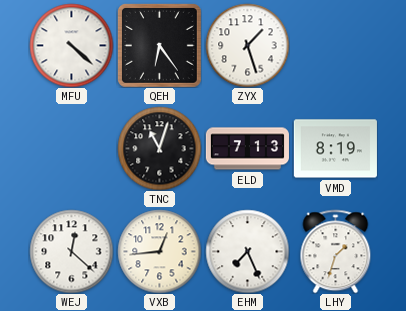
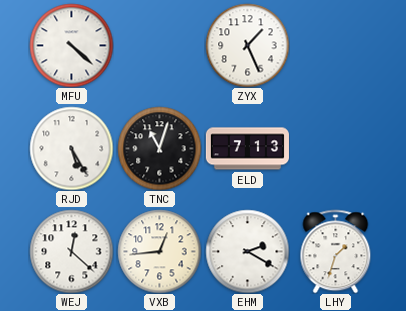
QEH: 6:24 -> none
ZYX: 1:27 -> 1:26
RJD: none -> 5:25
VMD: 8:19 -> none
EHM: 7:26 -> 2:20
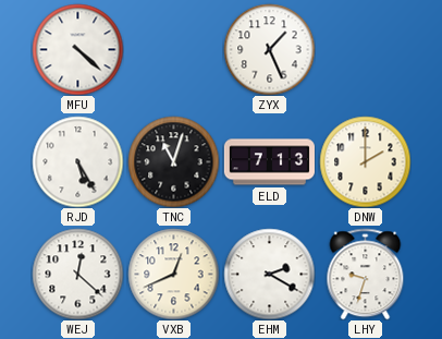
DNW: none -> 2:00
VXB: 12:44 -> 12:41
LHY: 1:33 -> 9:33
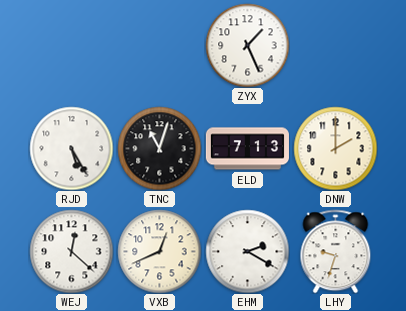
MFU: 4:22 -> none
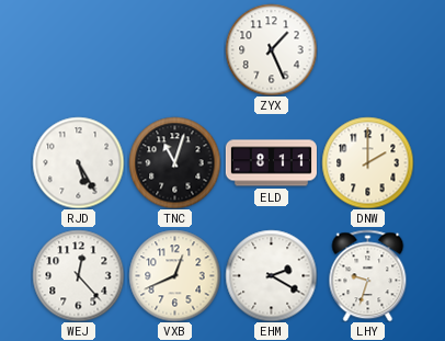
ELD: 7:13 -> 8:11
WEJ: 12:22 -> 12:23
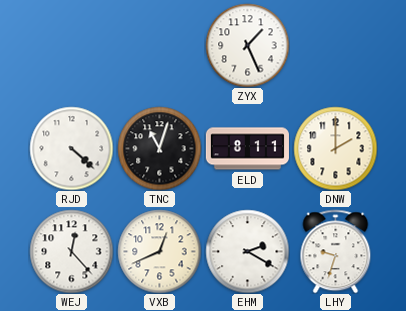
RJD: 5:25 -> 4:22
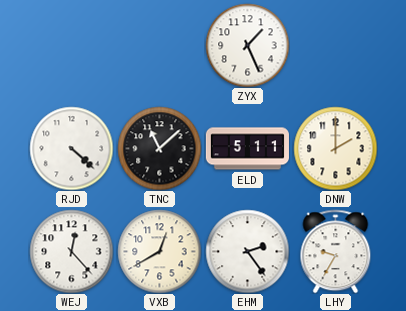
TNC: 11:03 -> 11:08
ELD: 8:11 -> 5:11
VXB: 12:41 -> 12:40
EHM: 2:20 -> 2:24
LHY: 9:33 -> 9:35
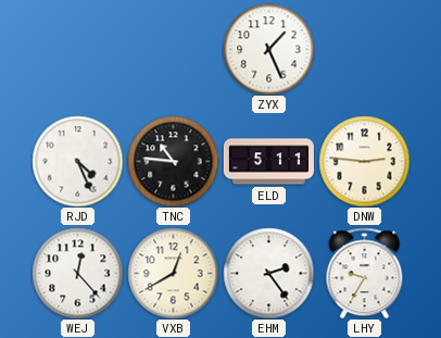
RJD: 4:22 -> 4:26
TNC: 11:08 -> 10:46
DNW: 2:00 -> 2:46
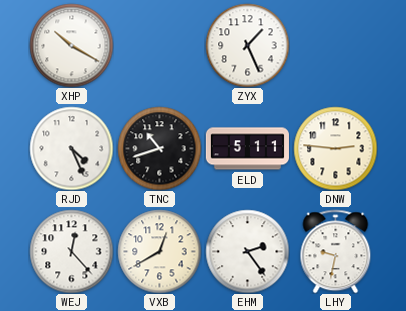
XHP: none -> 10:20
TNC: 10:46 -> 10:42
LHY: 9:35 -> 9:32
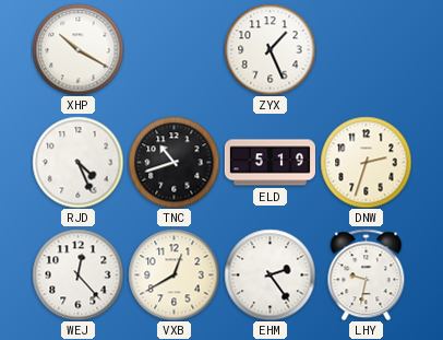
ELD: 5:11 -> 5:19
DNW: 2:46 -> 2:33
